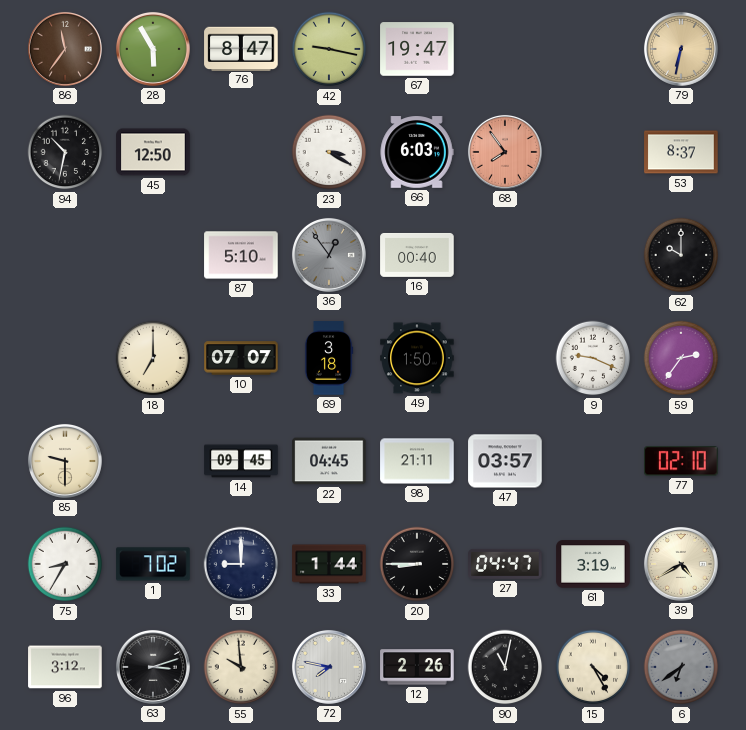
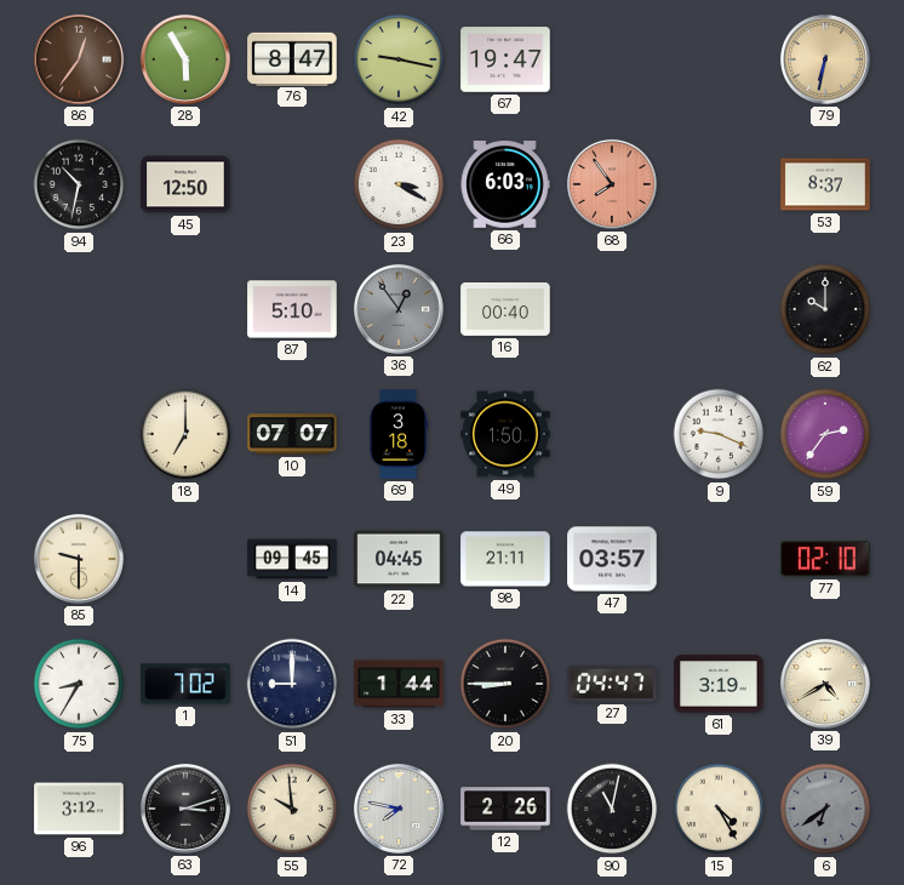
86: 11:36 -> 12:36
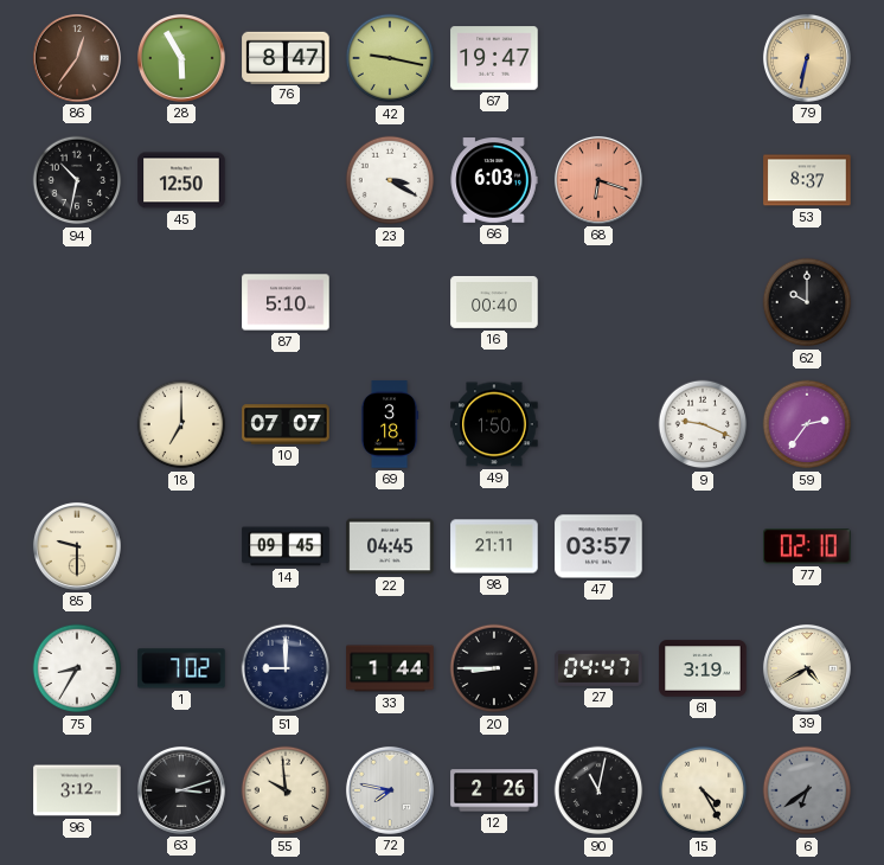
68: 7:54 -> 6:18
36: 12:54 -> none
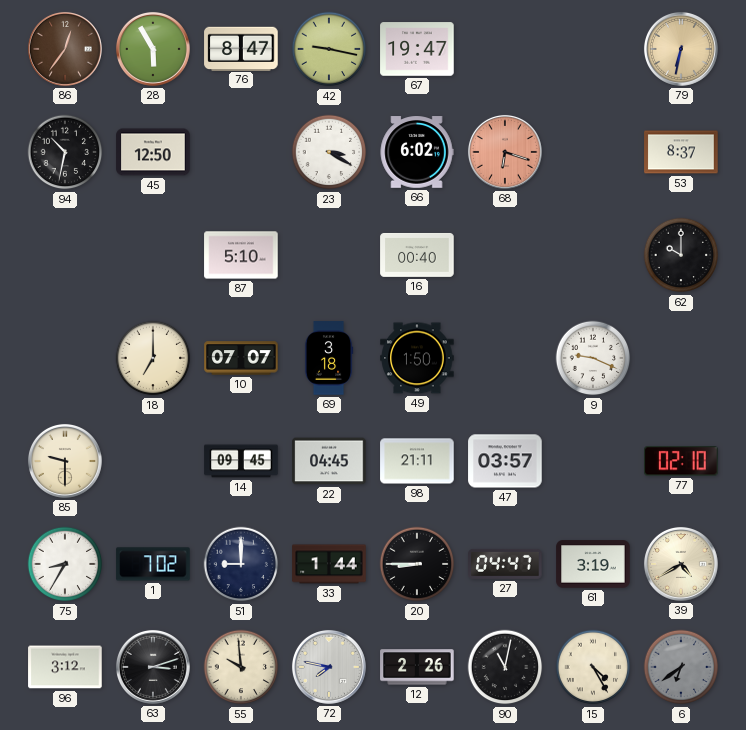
66: 6:03 -> 6:02
59: 2:36 -> none
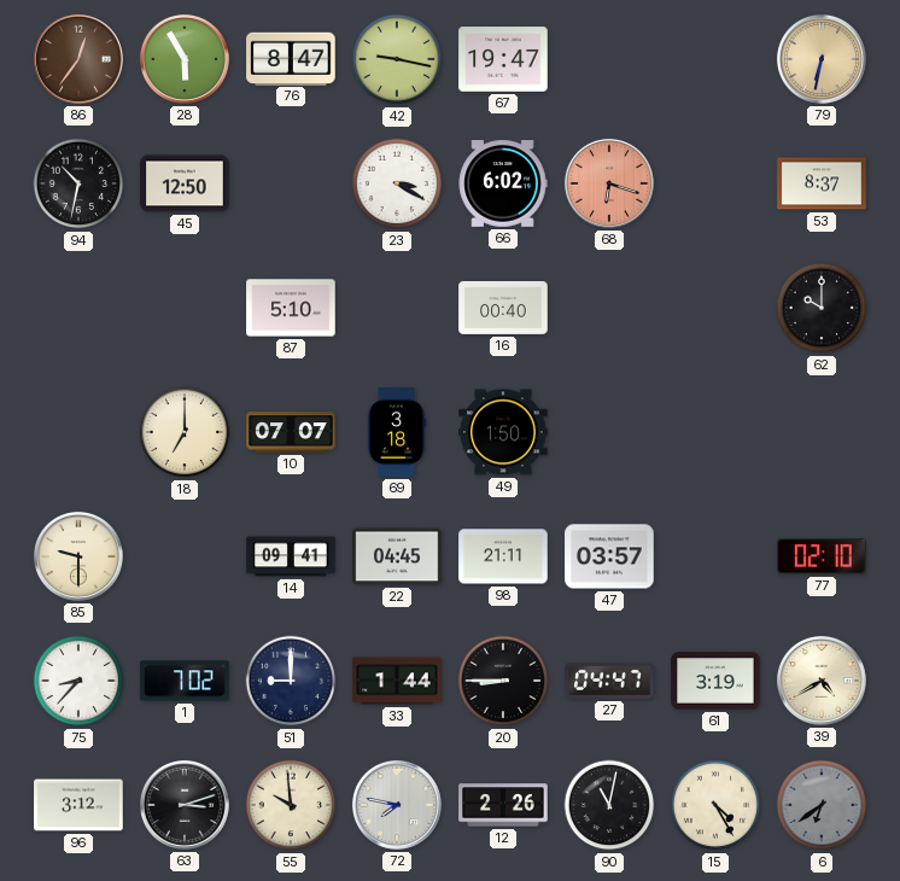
9: 9:19 -> none
14: 09:45 -> 09:41
75: 8:35 -> 8:37
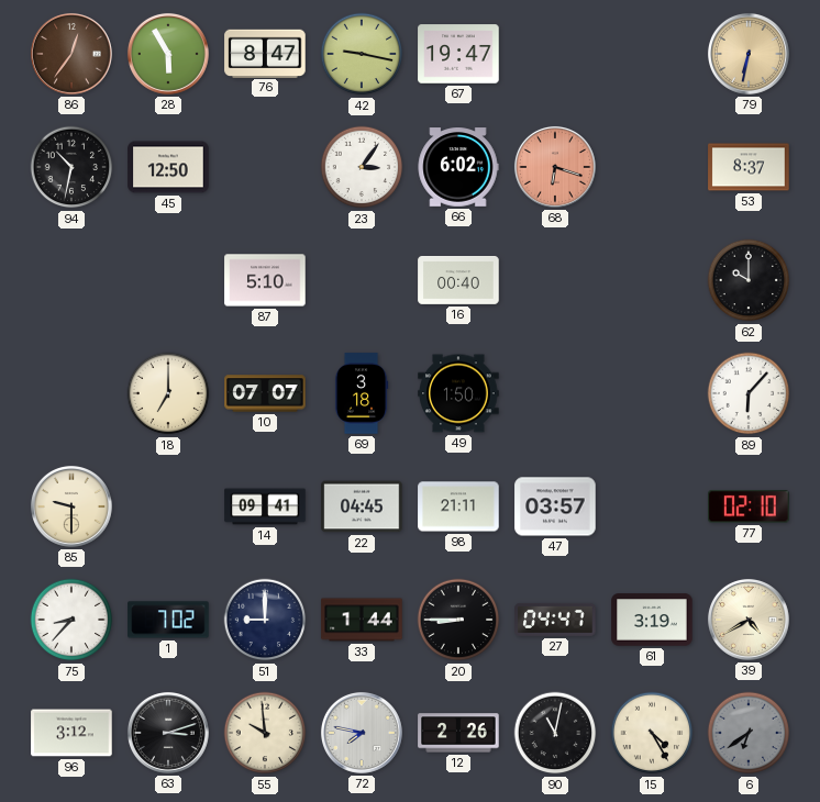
23: 3:20 -> 3:06
89: none -> 6:07
